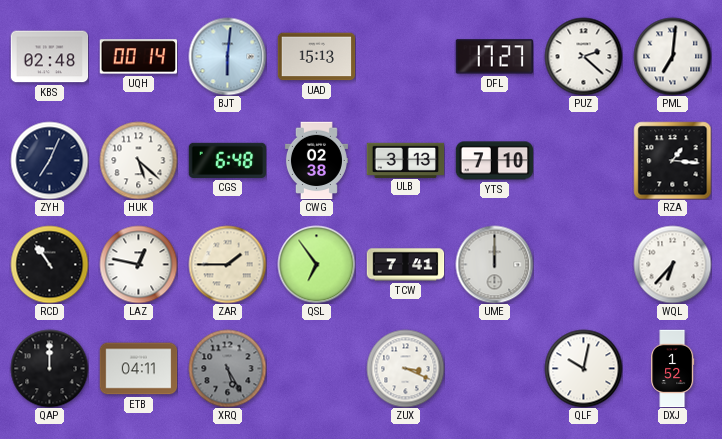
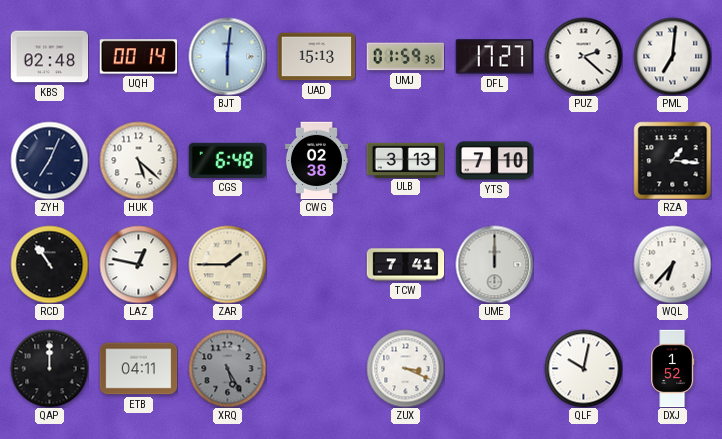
UMJ: none -> 01:59
QSL: 6:54 -> none
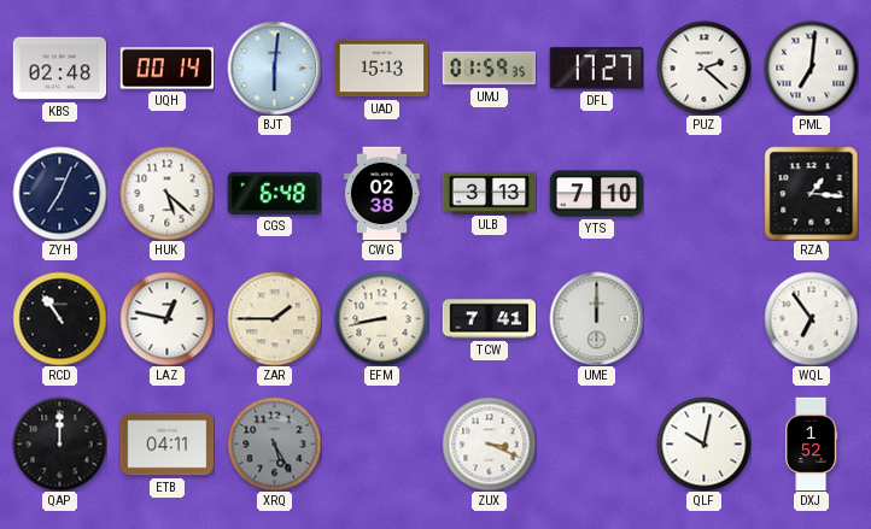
EFM: none -> 8:43
WQL: 6:37 -> 6:54
